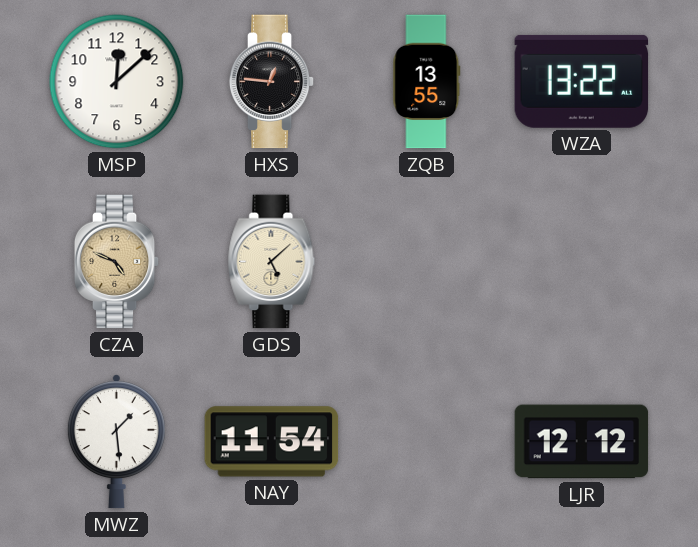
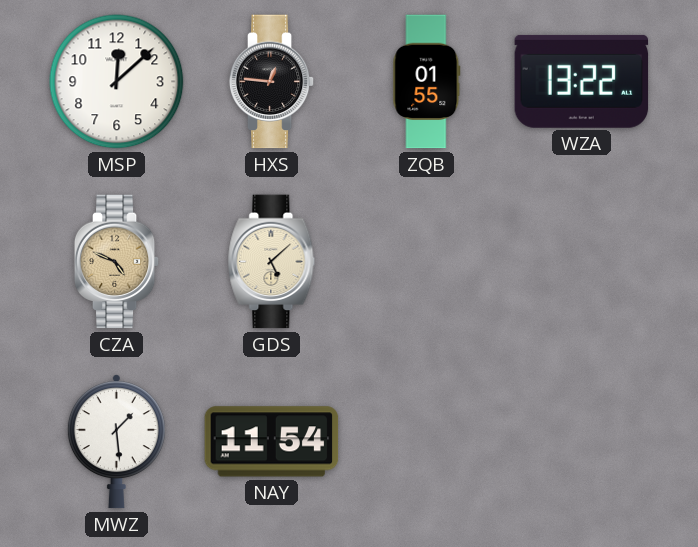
ZQB: 13:55 -> 01:55
LJR: 12:12 -> none
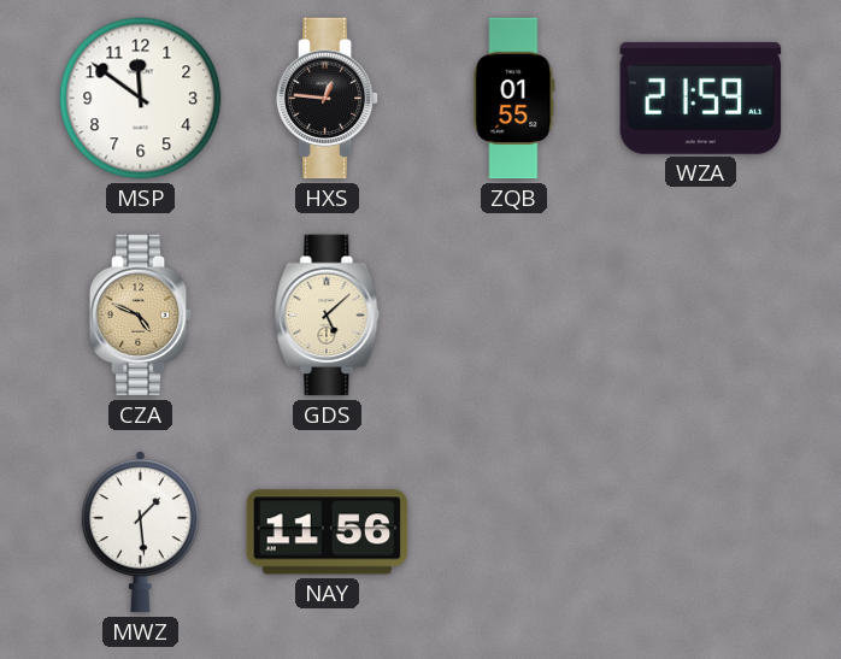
MSP: 12:08 -> 11:51
WZA: 13:22 -> 21:59
NAY: 11:54 -> 11:56
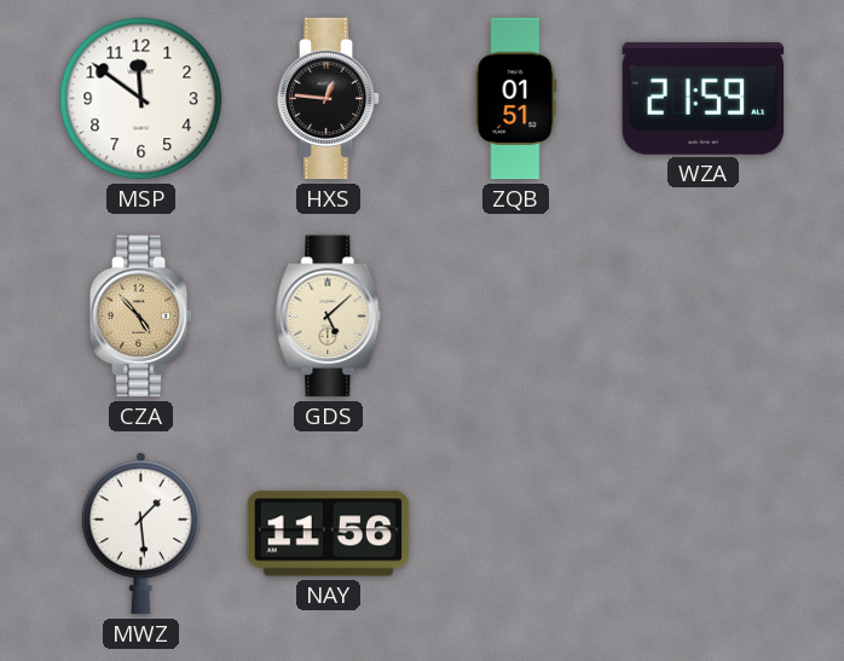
ZQB: 01:55 -> 01:51
CZA: 4:49 -> 4:53
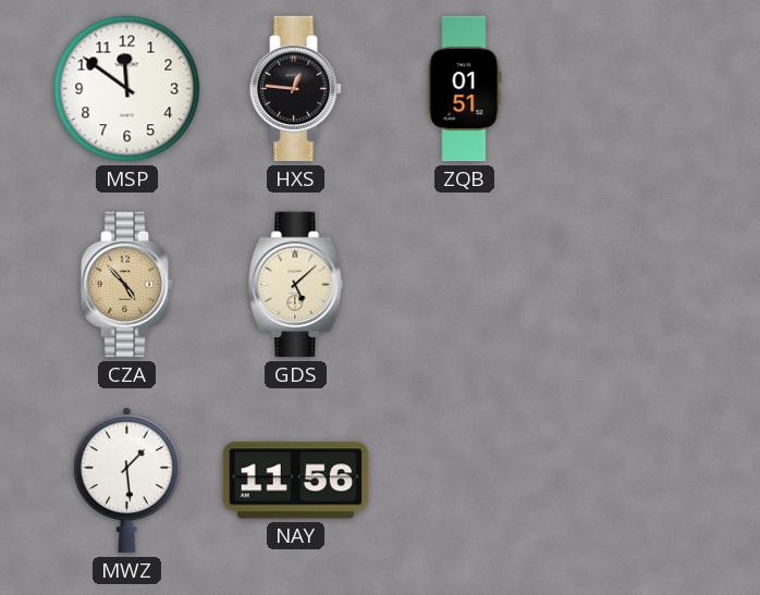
WZA: 21:59 -> none
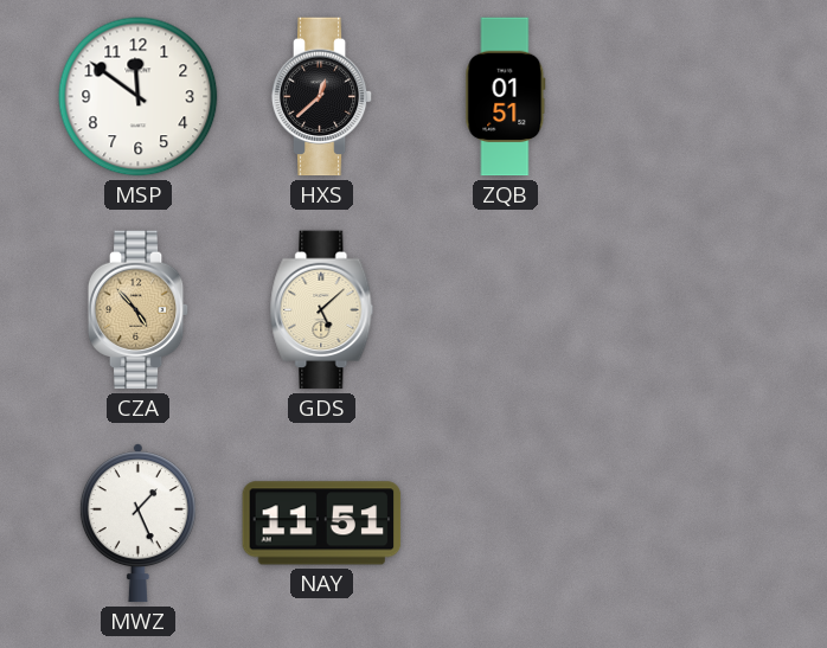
HXS: 12:46 -> 12:38
MWZ: 1:29 -> 1:26
NAY: 11:56 -> 11:51
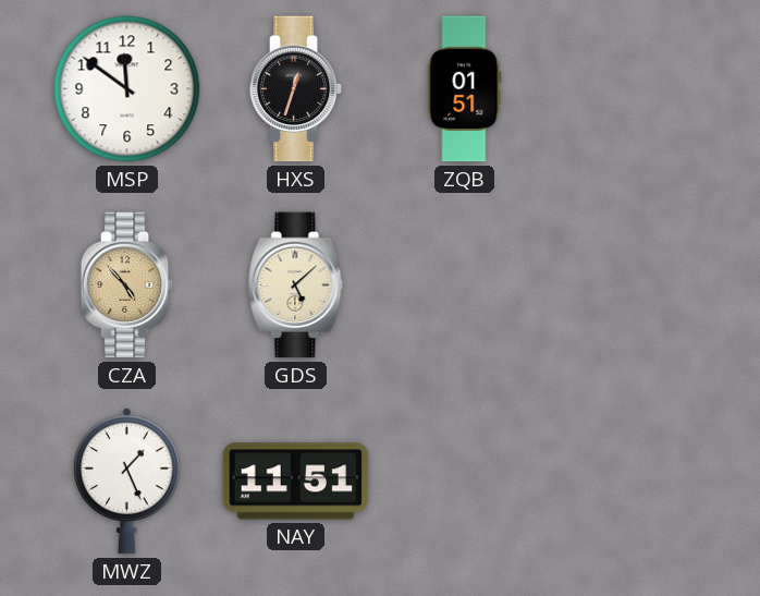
HXS: 12:38 -> 12:33
